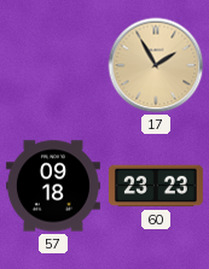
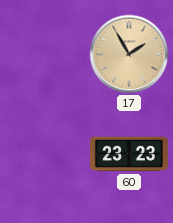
57: 09:18 -> none
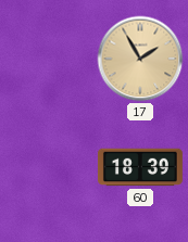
60: 23:23 -> 18:39
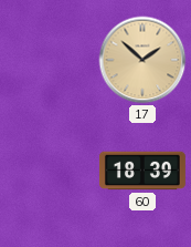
17: 1:55 -> 1:52
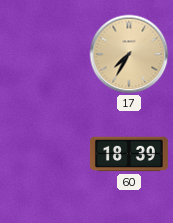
17: 1:52 -> 7:35
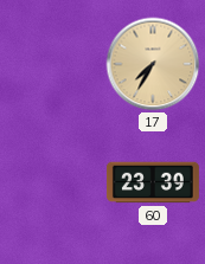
60: 18:39 -> 23:39
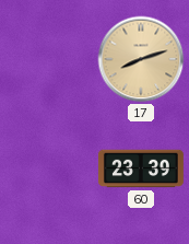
17: 7:35 -> 8:12
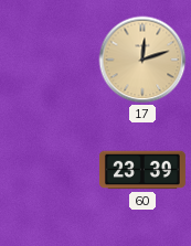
17: 8:12 -> 12:12
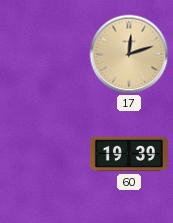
60: 23:39 -> 19:39
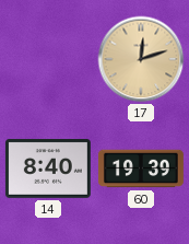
14: none -> 8:40
